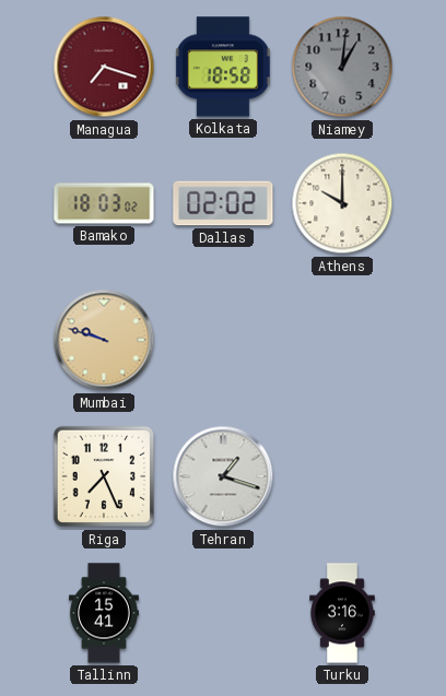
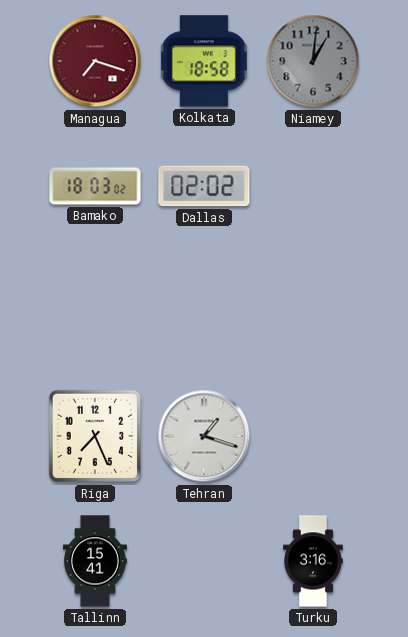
Athens: 10:00 -> none
Mumbai: 9:48 -> none
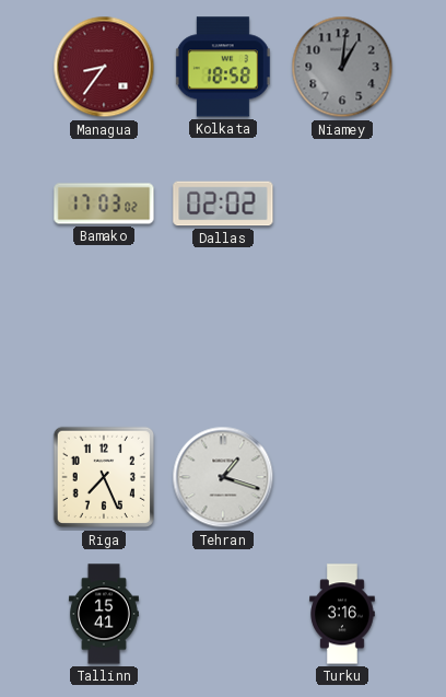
Managua: 7:18 -> 8:36
Bamako: 18:03 -> 17:03
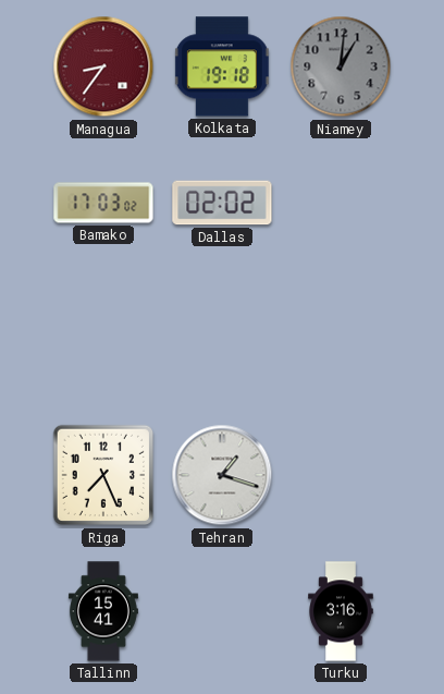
Kolkata: 18:58 -> 19:18
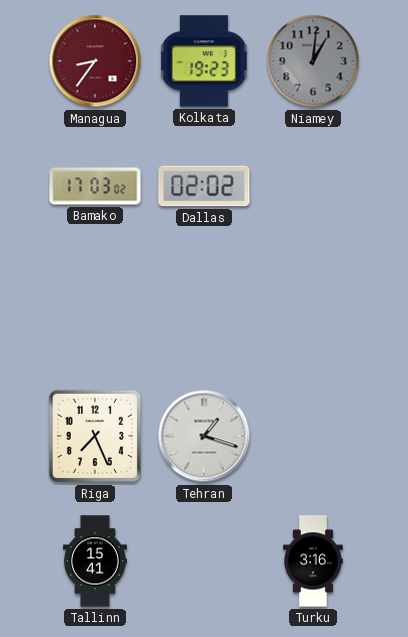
Kolkata: 19:18 -> 19:23
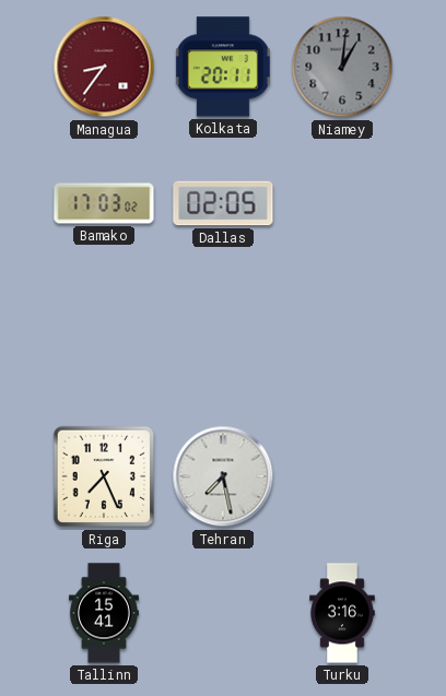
Kolkata: 19:23 -> 20:11
Dallas: 02:02 -> 02:05
Tehran: 1:18 -> 7:28
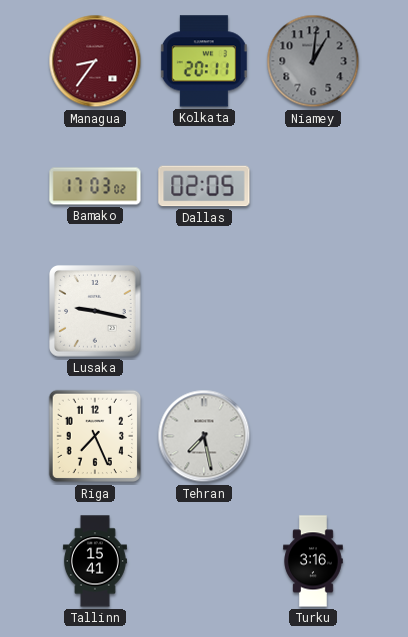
Lusaka: none -> 9:17
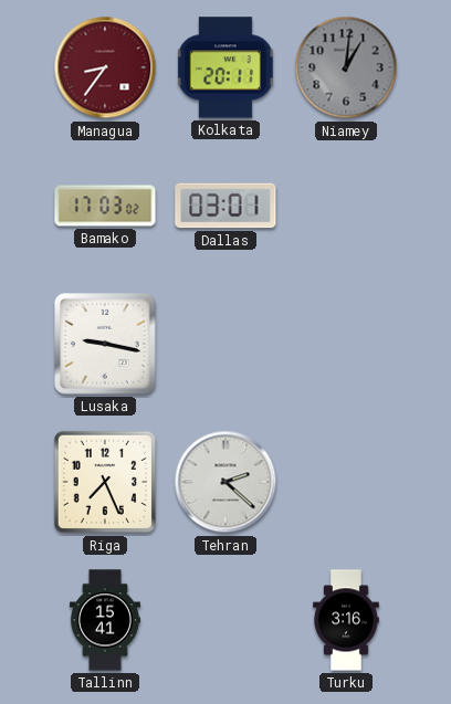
Dallas: 02:05 -> 03:01
Tehran: 7:28 -> 2:22
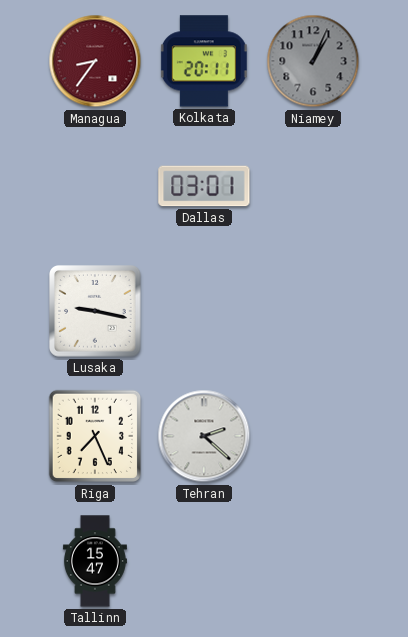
Niamey: 1:01 -> 1:04
Bamako: 17:03 -> none
Tallinn: 15:41 -> 15:47
Turku: 3:16 -> none
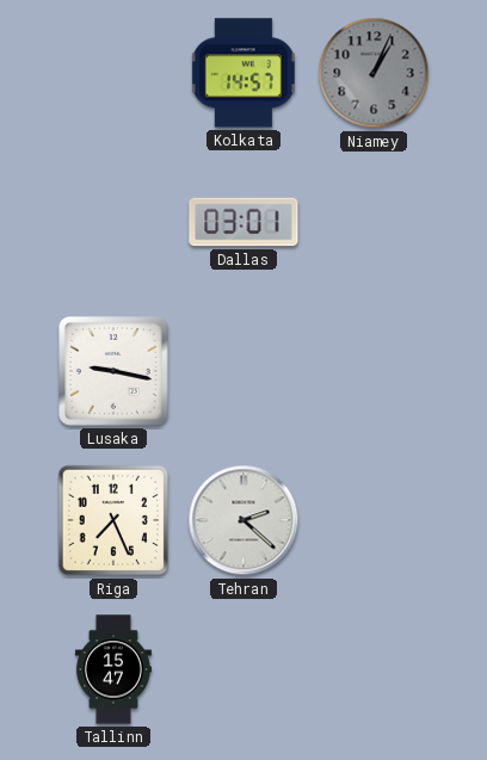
Managua: 8:36 -> none
Kolkata: 20:11 -> 14:57
